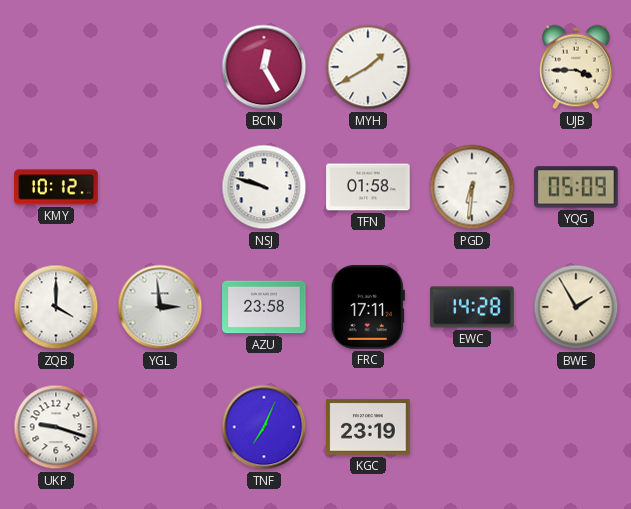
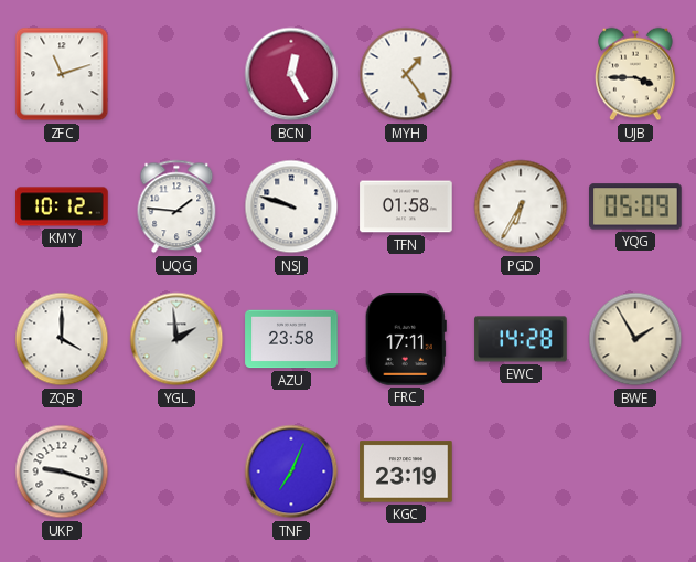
ZFC: none -> 11:12
MYH: 1:40 -> 1:24
UQG: none -> 1:46
PGD: 6:31 -> 6:35
YGL: 2:59 -> 1:59
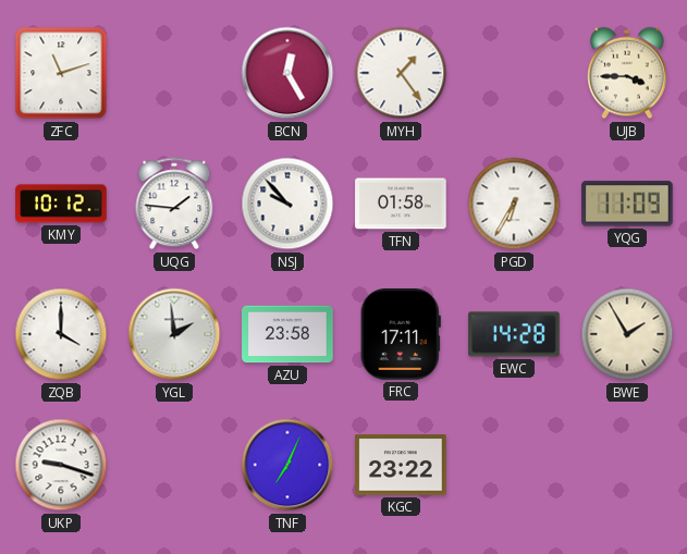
NSJ: 9:48 -> 9:53
YQG: 05:09 -> 11:09
KGC: 23:19 -> 23:22
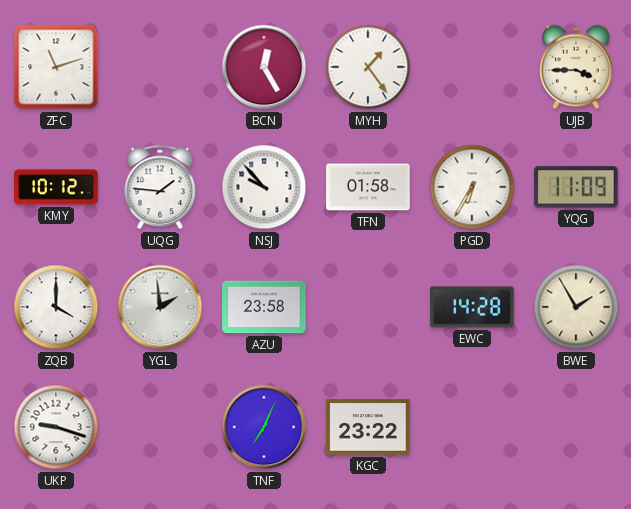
FRC: 17:11 -> none
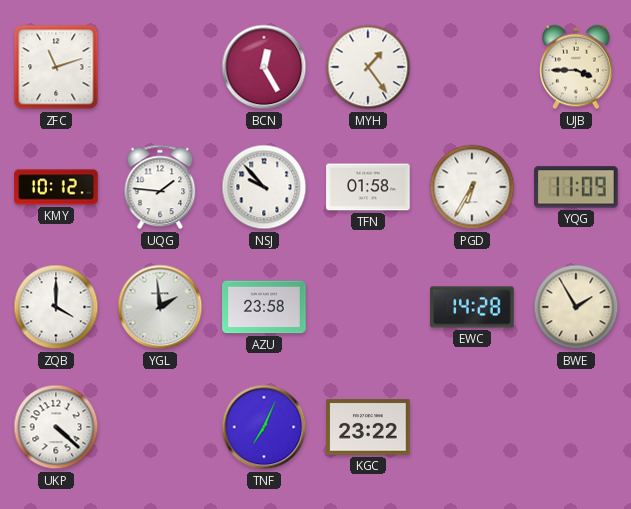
UKP: 9:18 -> 4:22
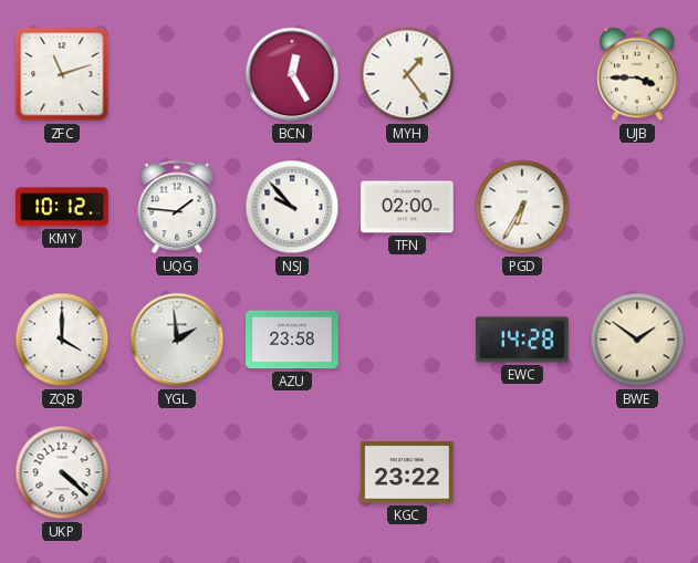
TFN: 01:58 -> 02:00
YQG: 11:09 -> none
BWE: 1:55 -> 1:51
TNF: 7:04 -> none
